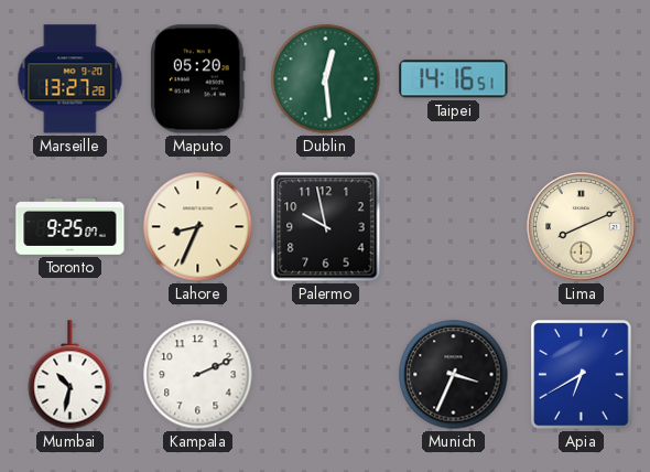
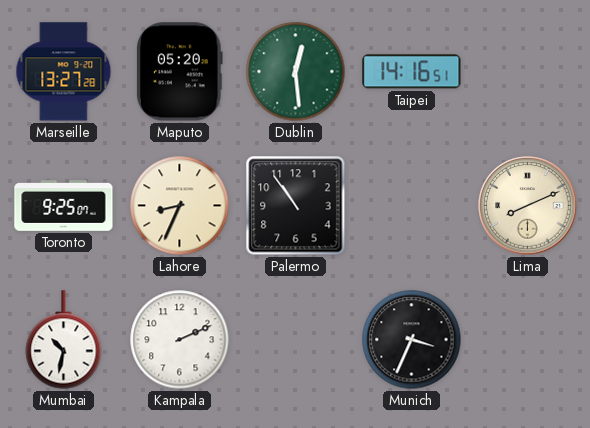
Palermo: 9:58 -> 10:54
Apia: 6:40 -> none
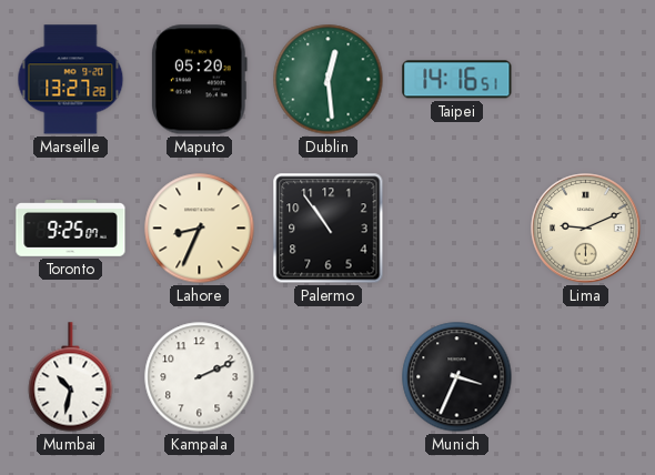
Lima: 8:11 -> 9:11
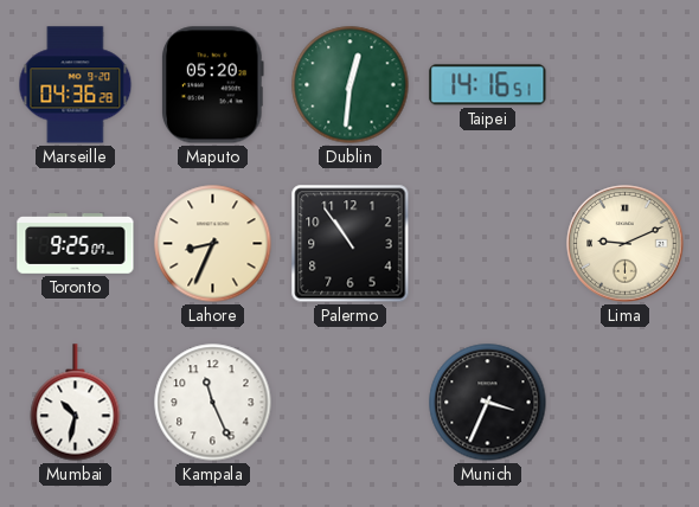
Marseille: 13:27 -> 04:36
Dublin: 12:29 -> 12:31
Kampala: 2:11 -> 11:26
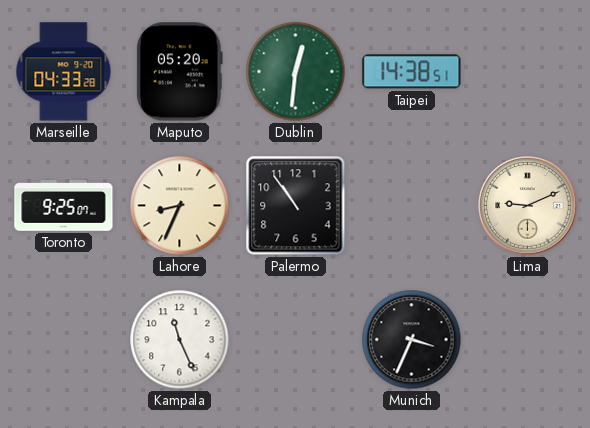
Marseille: 04:36 -> 04:33
Taipei: 14:16 -> 14:38
Mumbai: 10:32 -> none
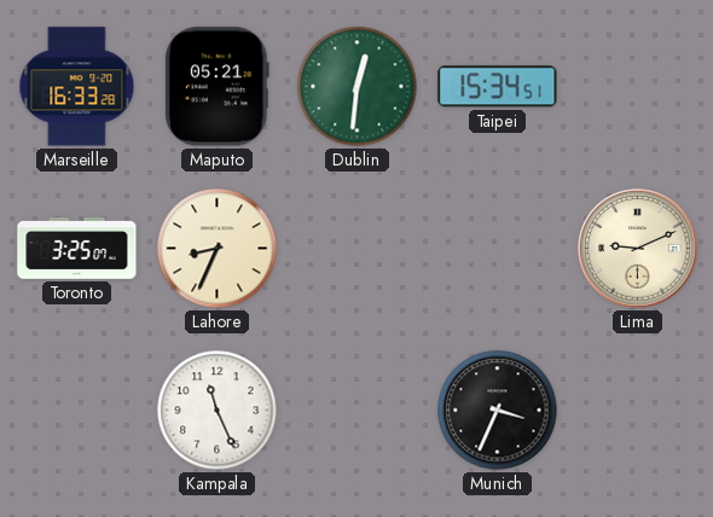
Marseille: 04:33 -> 16:33
Maputo: 05:20 -> 05:21
Taipei: 14:38 -> 15:34
Toronto: 9:25 -> 3:25
Palermo: 10:54 -> none
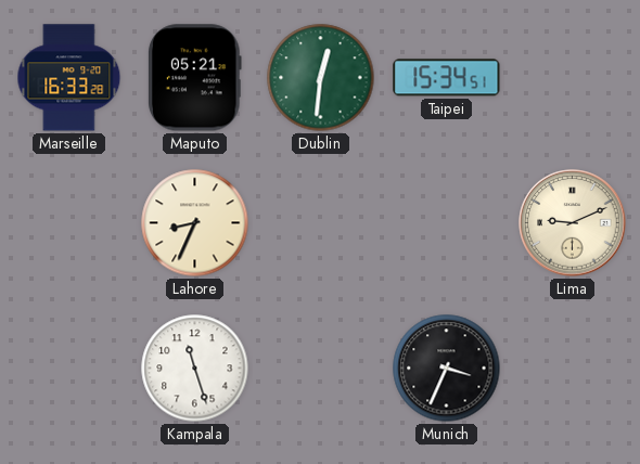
Toronto: 3:25 -> none
Kampala: 11:26 -> 11:27
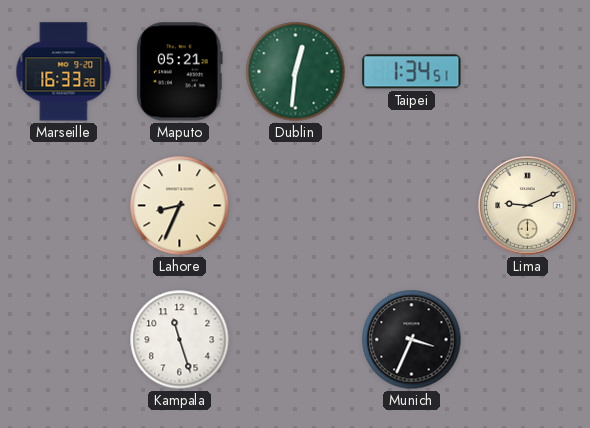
Taipei: 15:34 -> 1:34
